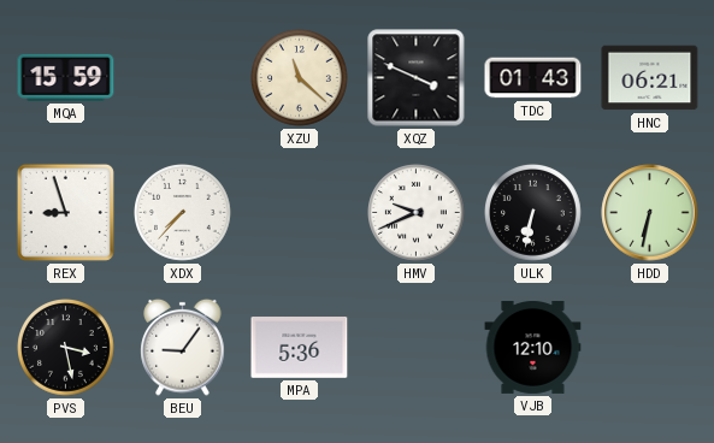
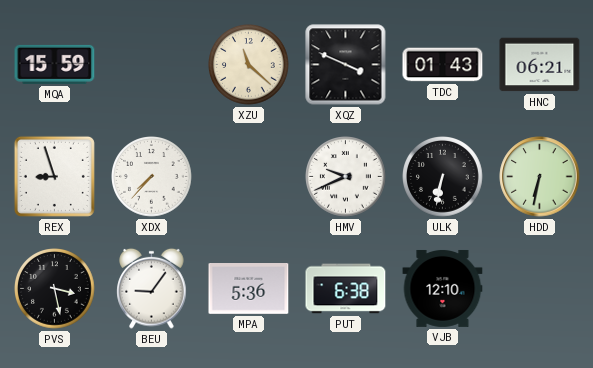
PUT: none -> 6:38
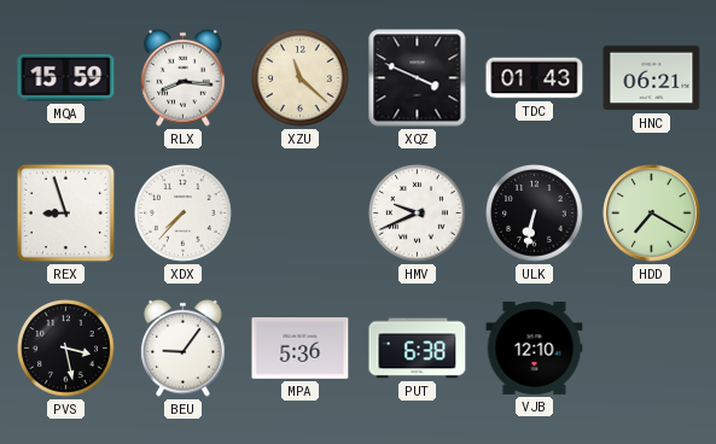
RLX: none -> 8:16
HDD: 6:32 -> 7:20
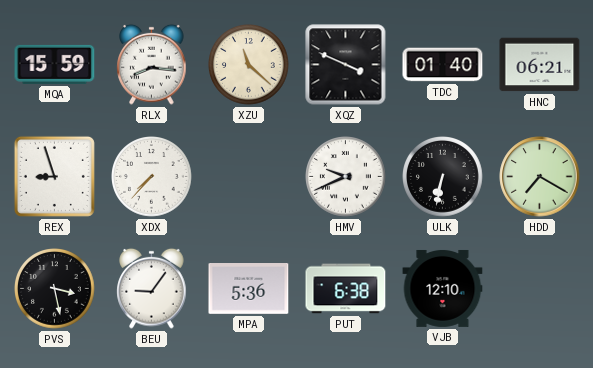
TDC: 01:43 -> 01:40
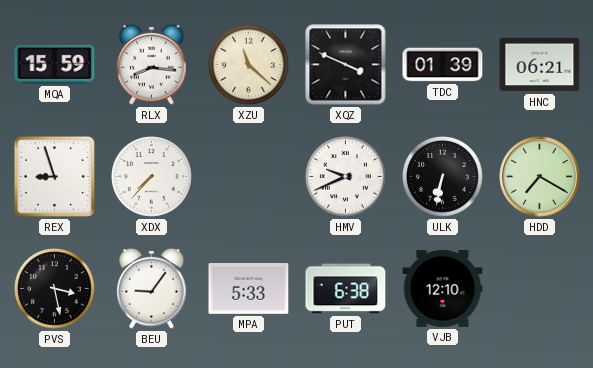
TDC: 01:40 -> 01:39
MPA: 5:36 -> 5:33
